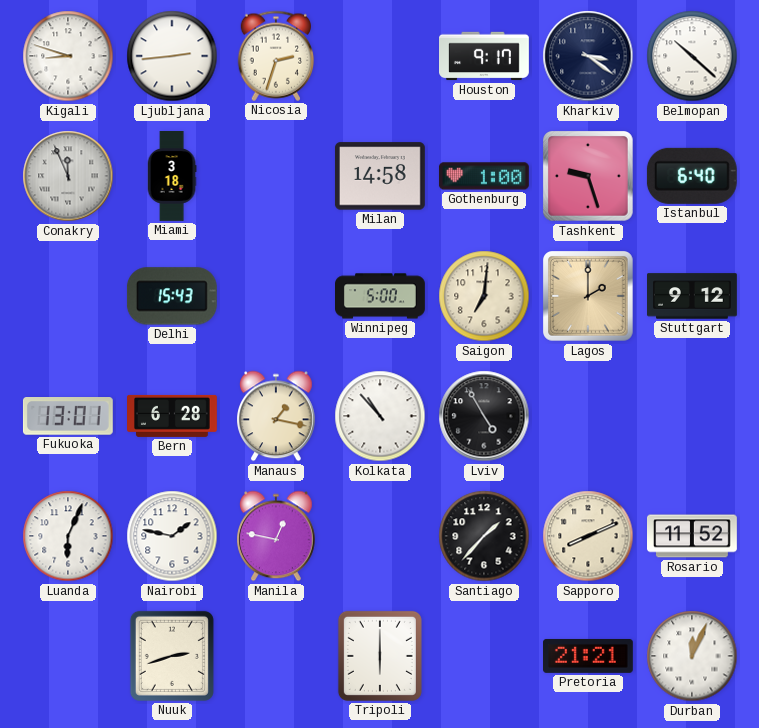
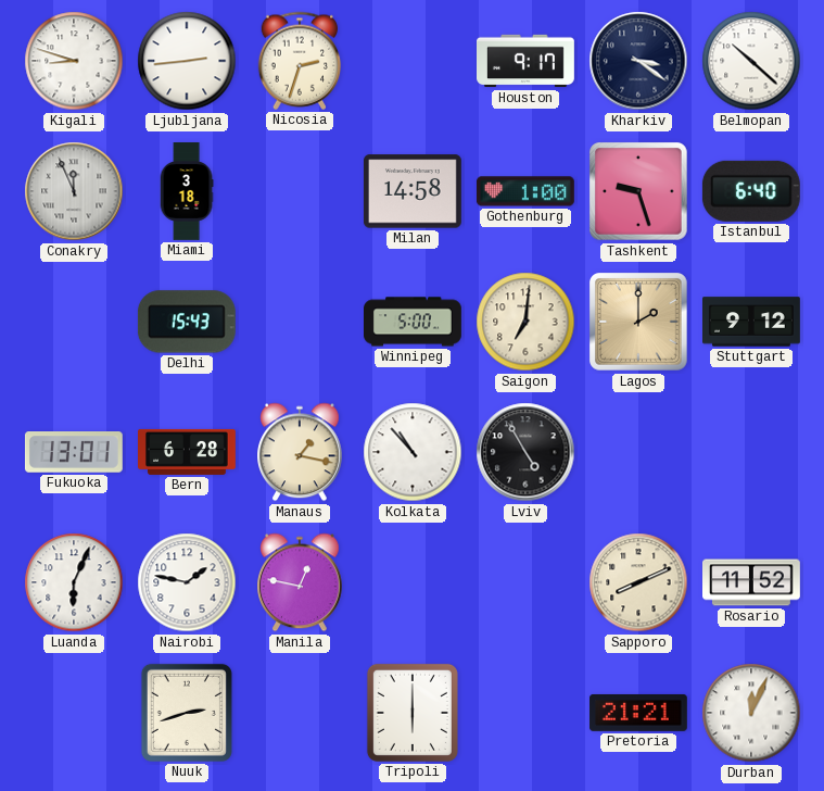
Santiago: 1:37 -> none
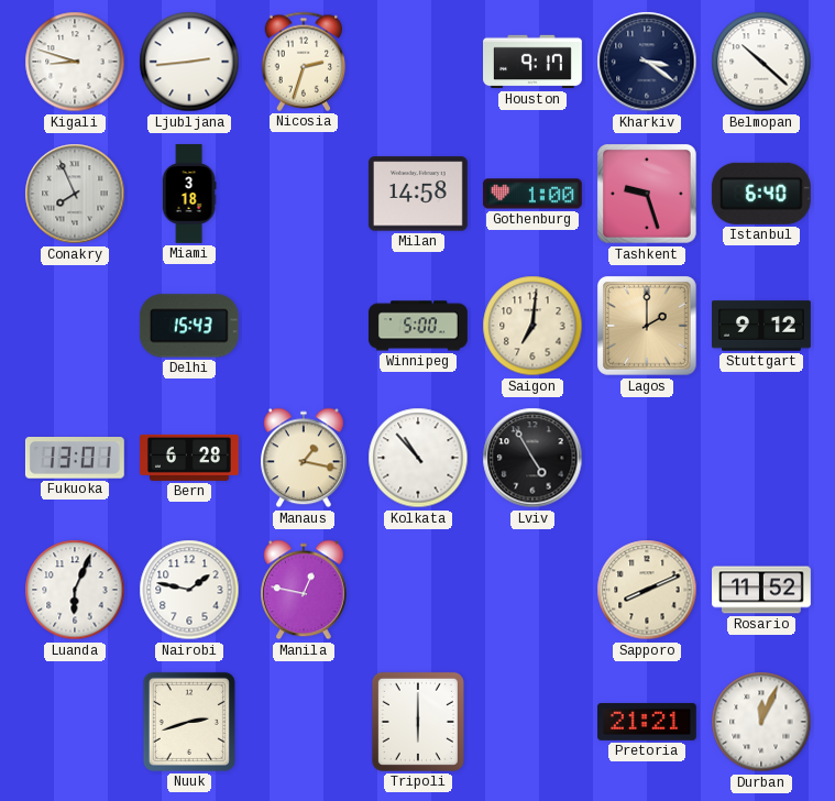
Conakry: 11:56 -> 7:56
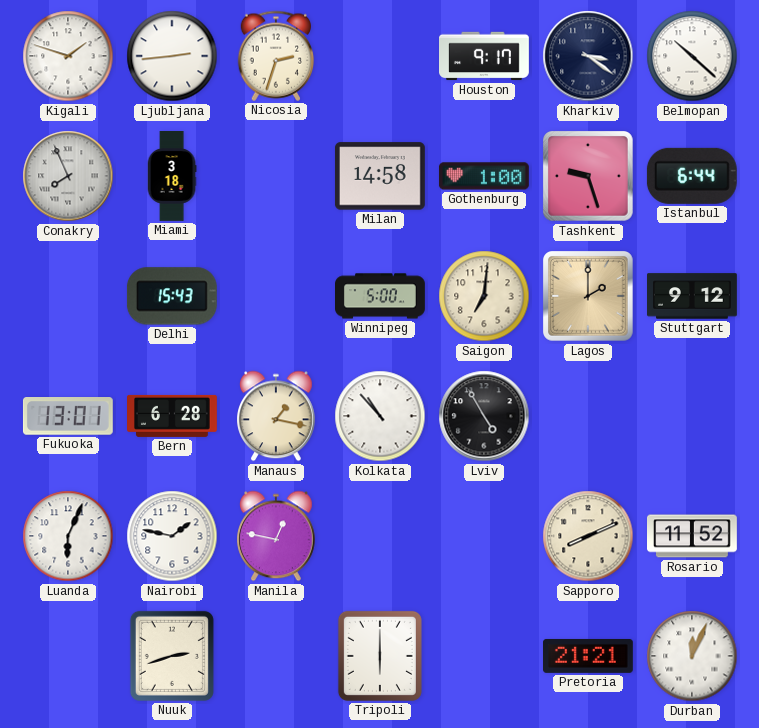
Kigali: 8:48 -> 1:48
Istanbul: 6:40 -> 6:44
